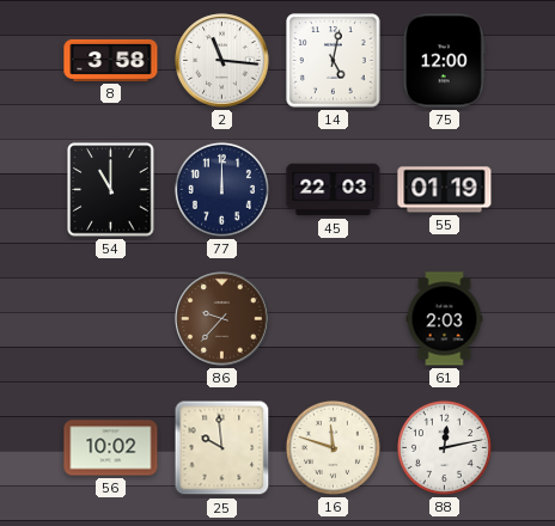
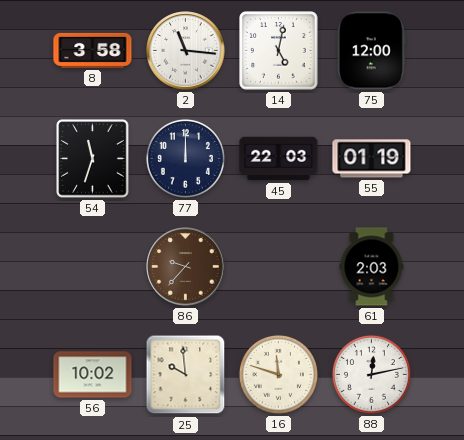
54: 11:00 -> 11:33
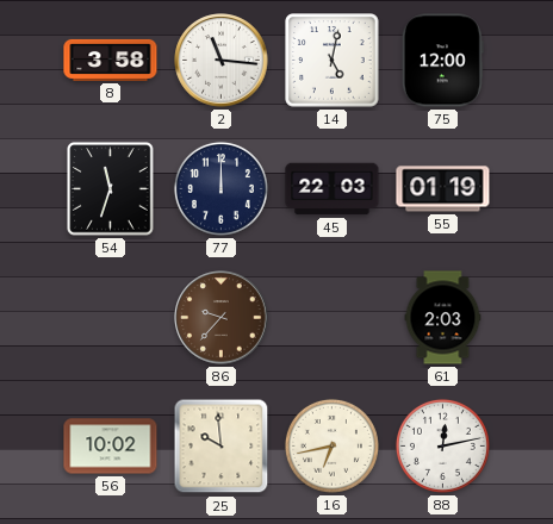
16: 11:48 -> 6:43
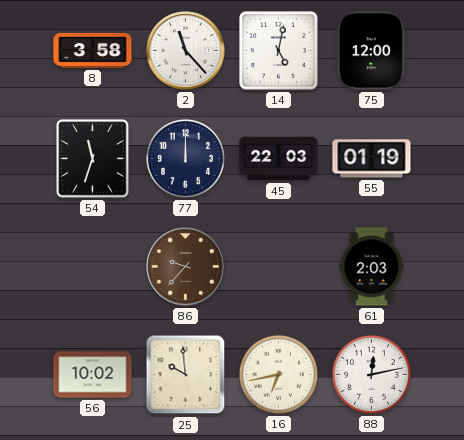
2: 11:16 -> 11:23
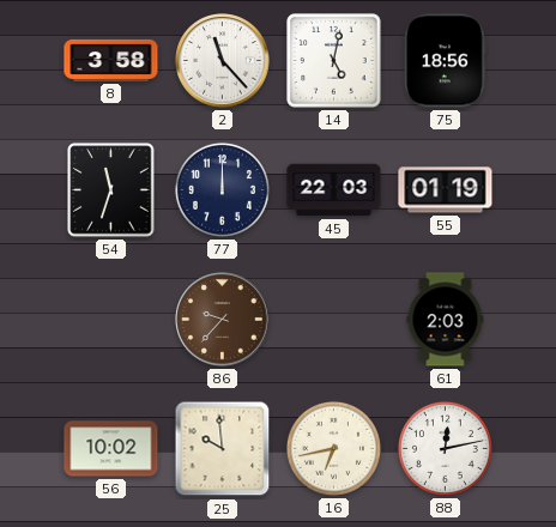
75: 12:00 -> 18:56
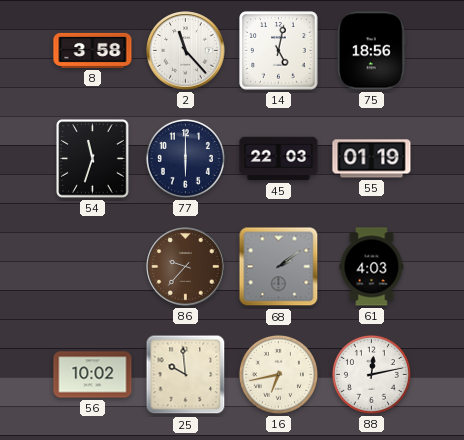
77: 12:00 -> 6:00
68: none -> 2:09
61: 2:03 -> 4:03
